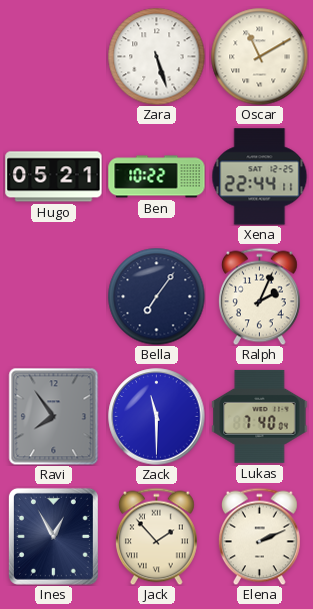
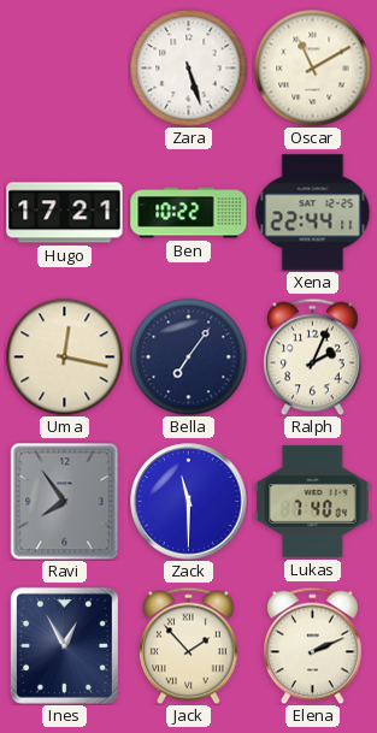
Hugo: 05:21 -> 17:21
Uma: none -> 12:17
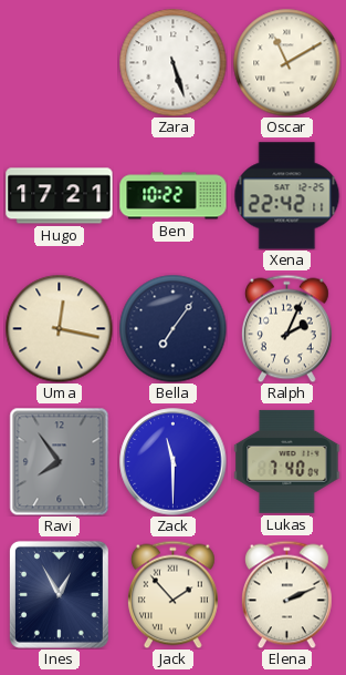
Xena: 22:44 -> 22:42
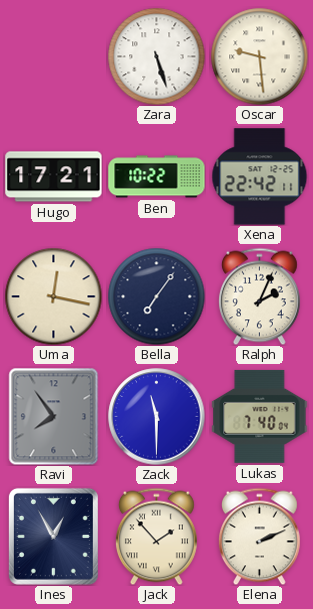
Oscar: 11:10 -> 9:29
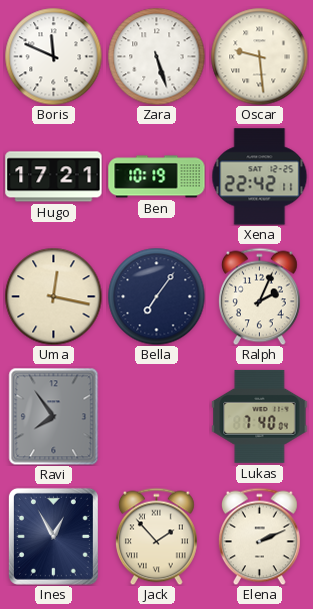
Boris: none -> 11:49
Ben: 10:22 -> 10:19
Zack: 11:30 -> none
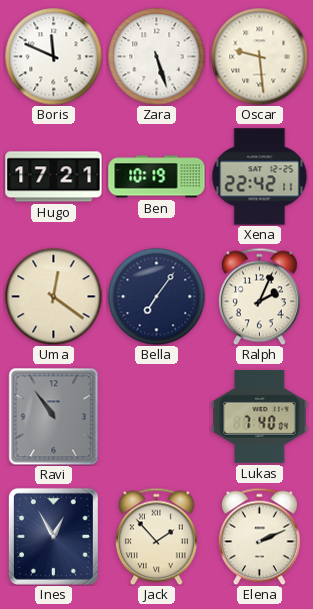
Uma: 12:17 -> 12:21
Ravi: 7:54 -> 10:54
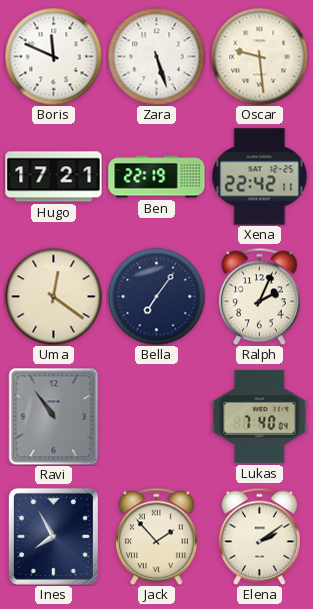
Ben: 10:19 -> 22:19
Ines: 12:55 -> 7:55
Elena: 2:11 -> 2:09
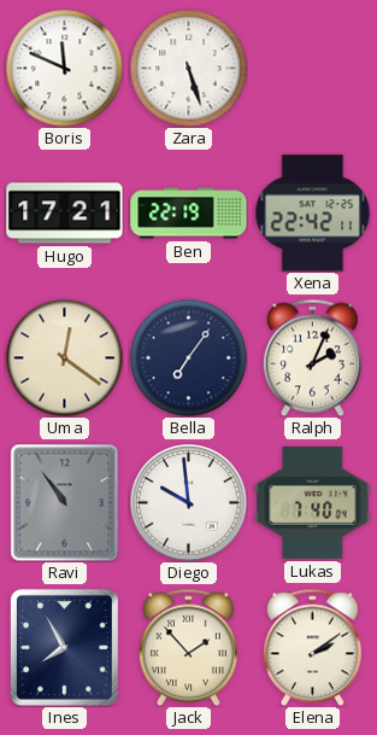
Oscar: 9:29 -> none
Diego: none -> 9:59
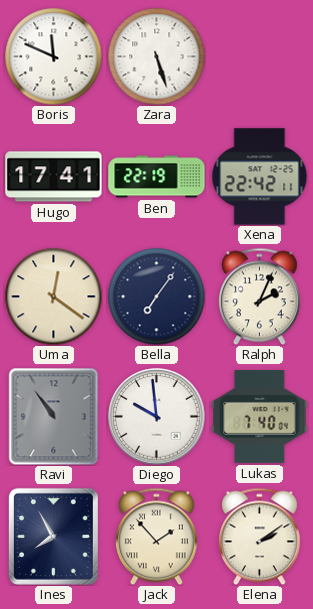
Hugo: 17:21 -> 17:41
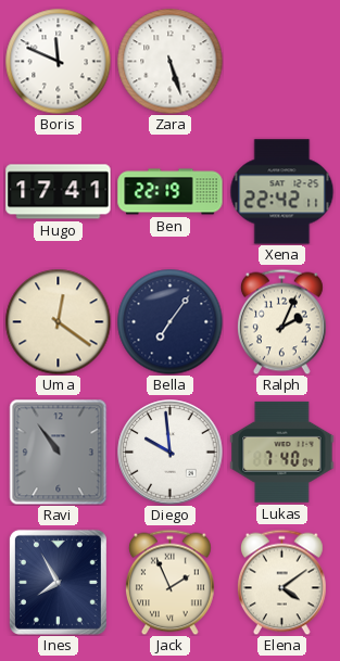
Jack: 1:53 -> 1:56
Elena: 2:09 -> 4:09
